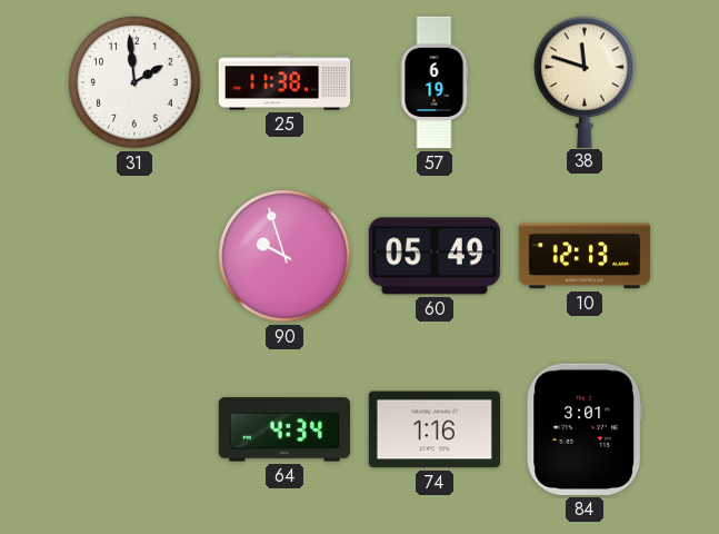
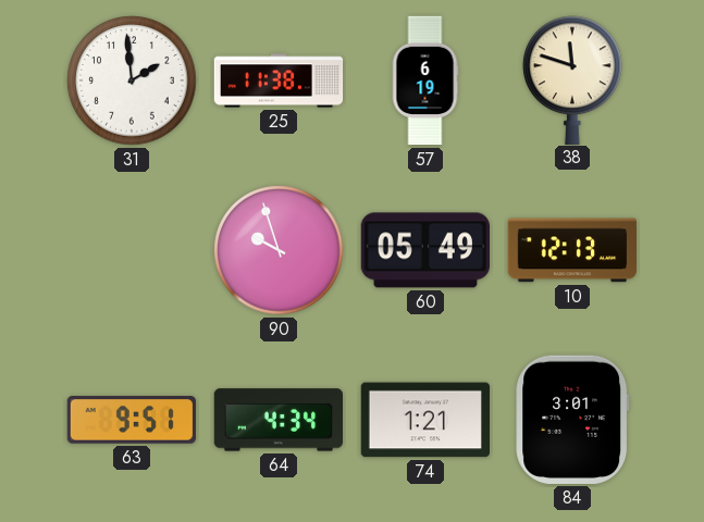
63: none -> 9:51
74: 1:16 -> 1:21
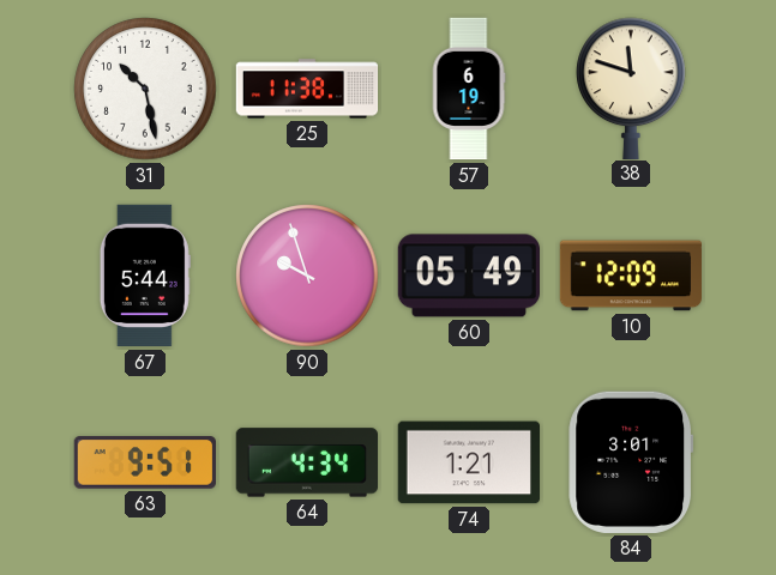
31: 1:59 -> 10:28
67: none -> 5:44
10: 12:13 -> 12:09
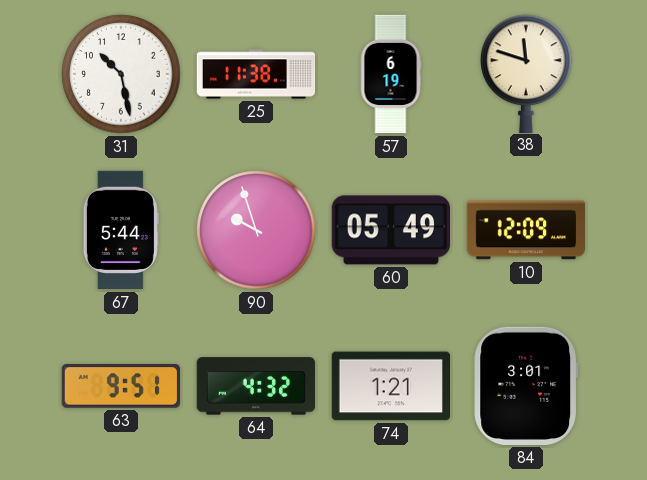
64: 4:34 -> 4:32
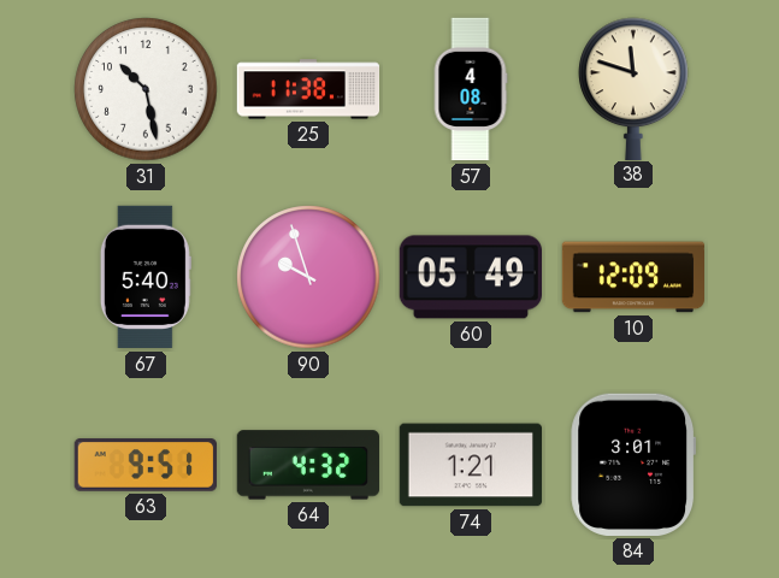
57: 6:19 -> 4:08
67: 5:44 -> 5:40
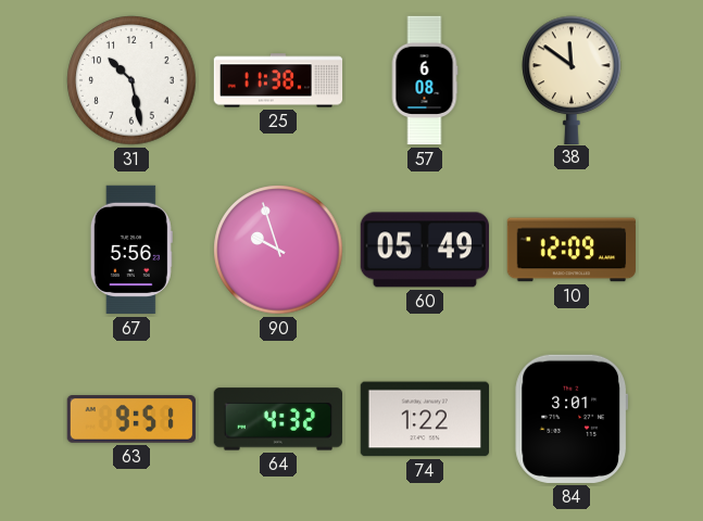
57: 4:08 -> 6:08
38: 11:48 -> 11:51
67: 5:40 -> 5:56
74: 1:21 -> 1:22
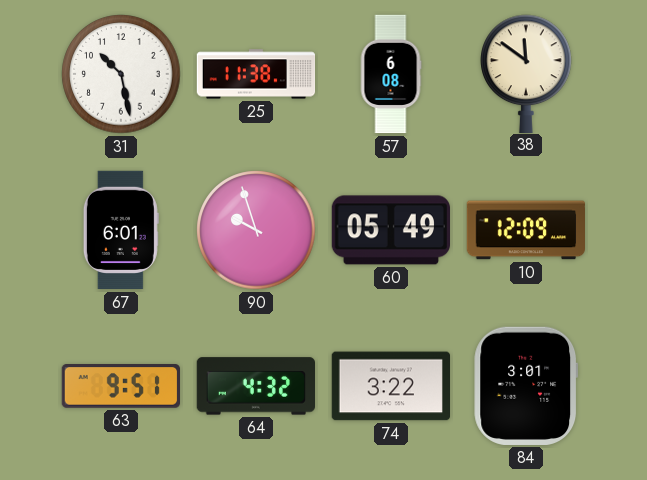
67: 5:56 -> 6:01
74: 1:22 -> 3:22
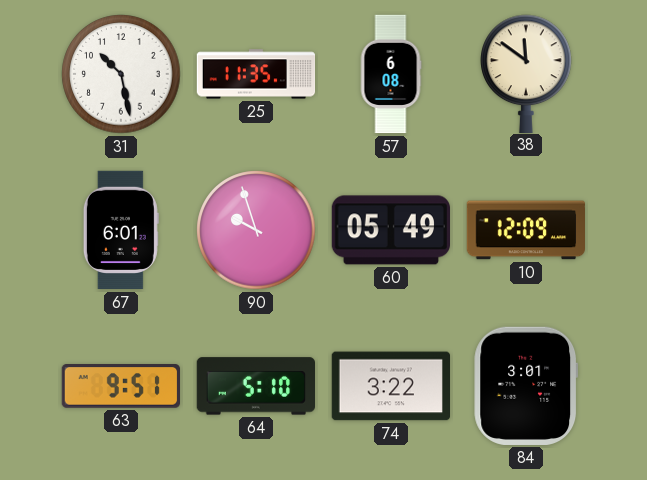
25: 11:38 -> 11:35
64: 4:32 -> 5:10
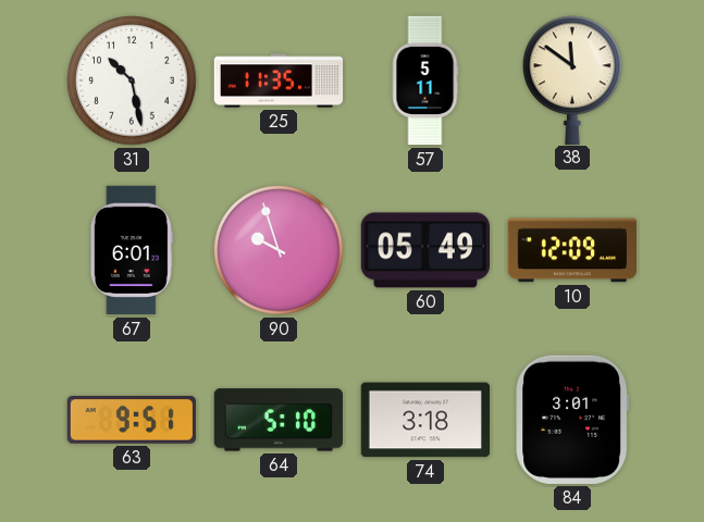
57: 6:08 -> 5:11
74: 3:22 -> 3:18
